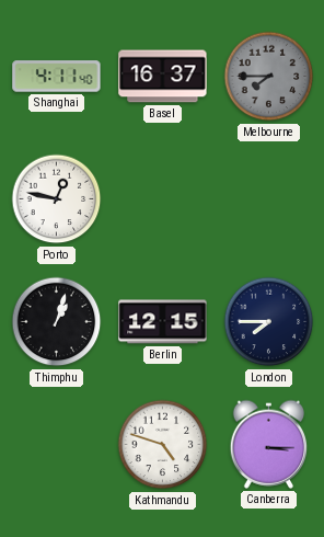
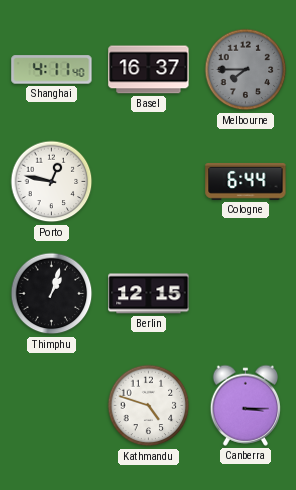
Cologne: none -> 6:44
London: 7:45 -> none
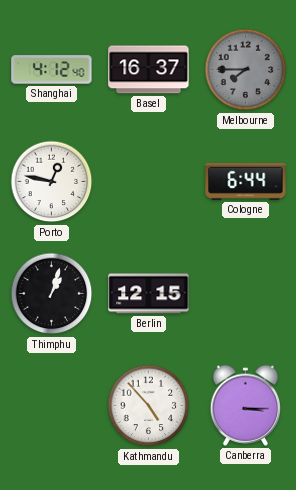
Shanghai: 4:11 -> 4:12
Kathmandu: 4:48 -> 4:53
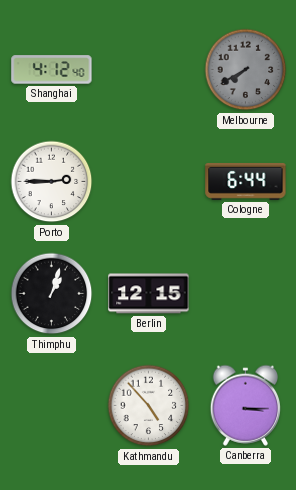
Basel: 16:37 -> none
Melbourne: 7:45 -> 7:40
Porto: 12:47 -> 2:45
